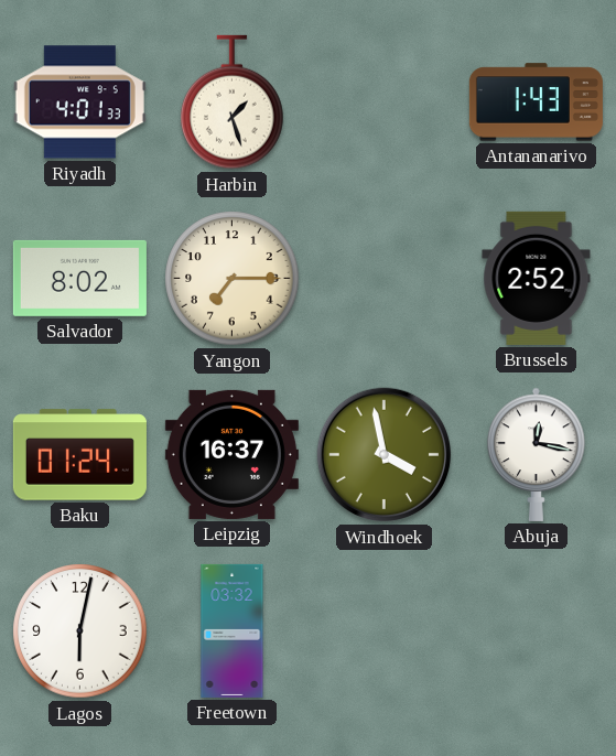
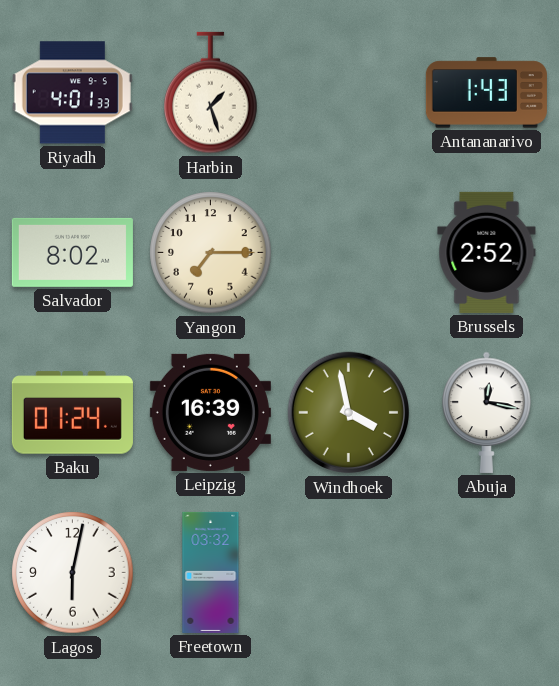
Leipzig: 16:37 -> 16:39
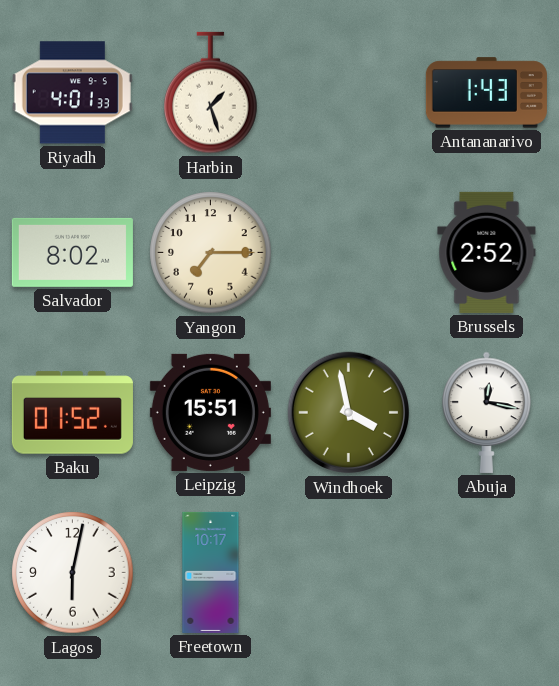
Baku: 01:24 -> 01:52
Leipzig: 16:39 -> 15:51
Freetown: 03:32 -> 10:17
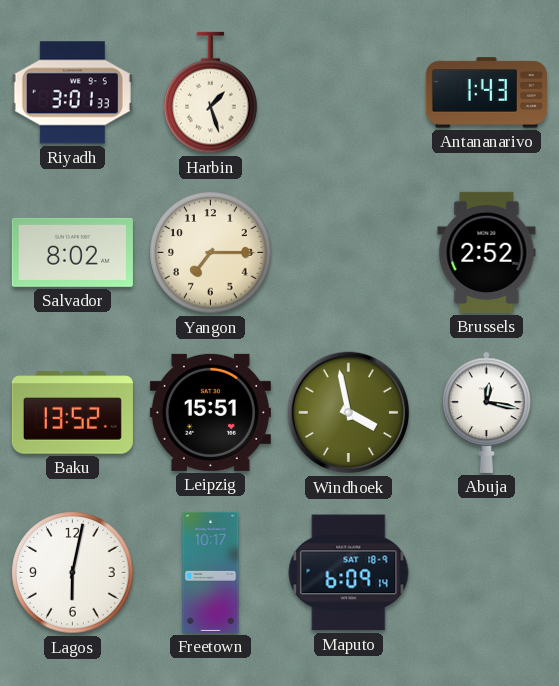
Riyadh: 4:01 -> 3:01
Baku: 01:52 -> 13:52
Maputo: none -> 6:09
